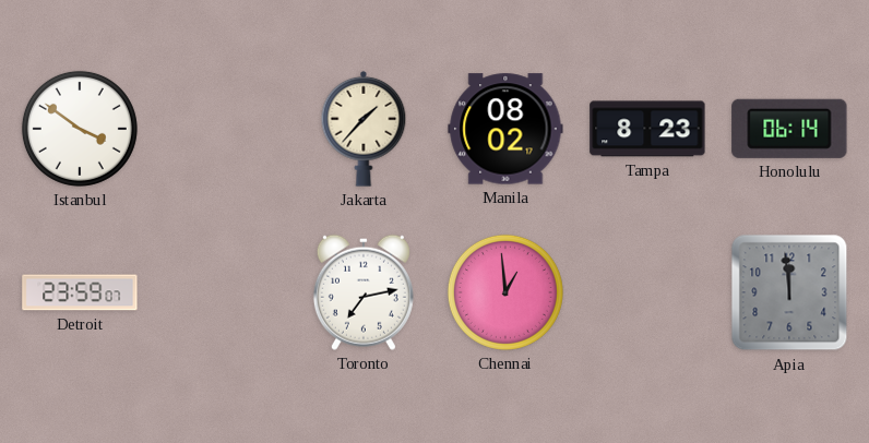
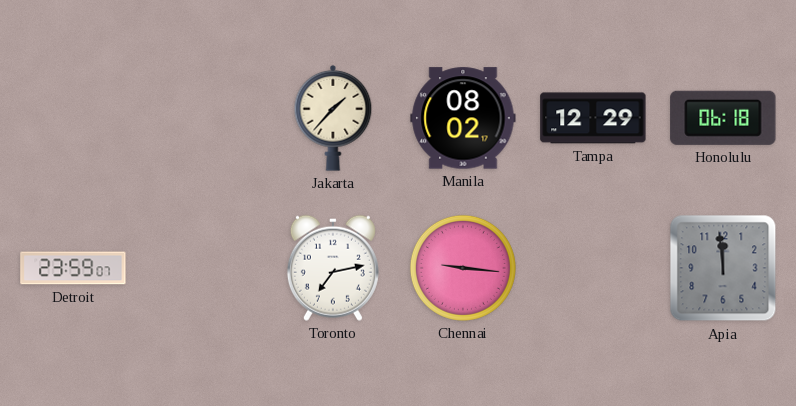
Istanbul: 3:51 -> none
Tampa: 8:23 -> 12:29
Honolulu: 06:14 -> 06:18
Chennai: 12:59 -> 9:16
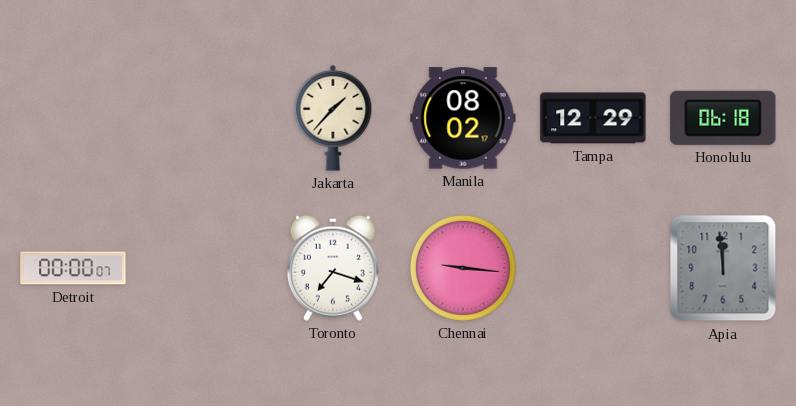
Detroit: 23:59 -> 00:00
Toronto: 7:13 -> 7:18
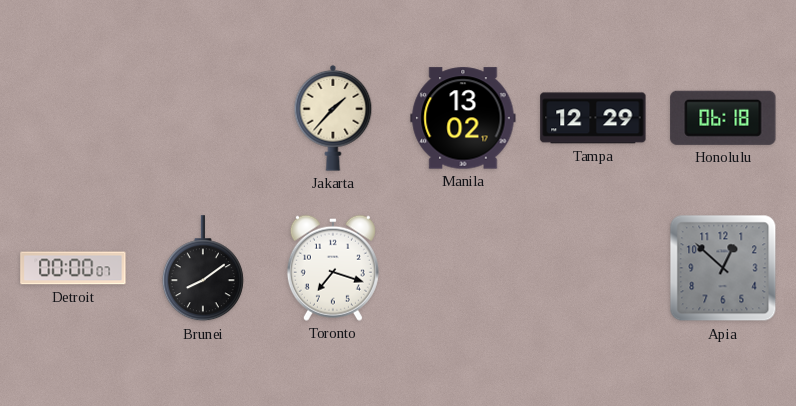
Manila: 08:02 -> 13:02
Brunei: none -> 8:09
Chennai: 9:16 -> none
Apia: 11:59 -> 12:52
